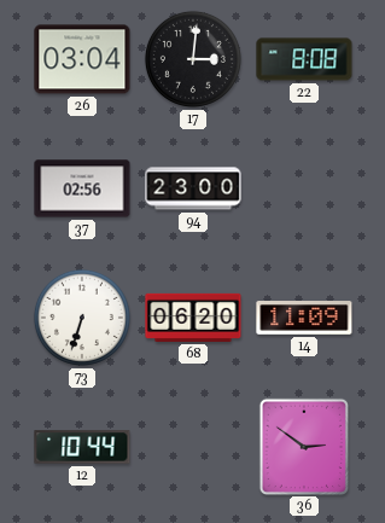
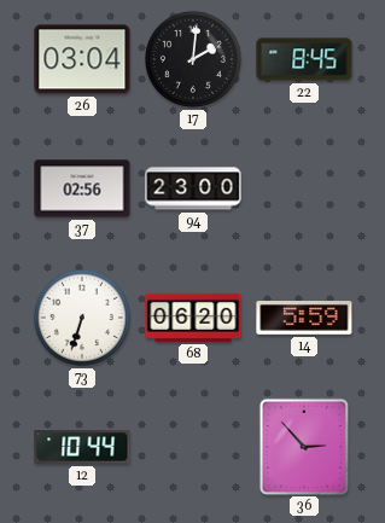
17: 3:01 -> 2:01
22: 8:08 -> 8:45
14: 11:09 -> 5:59
36: 2:51 -> 2:53
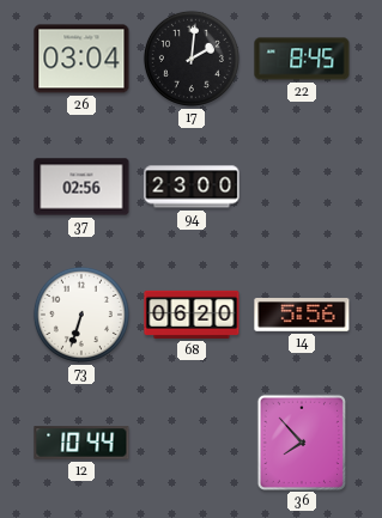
14: 5:59 -> 5:56
36: 2:53 -> 7:53
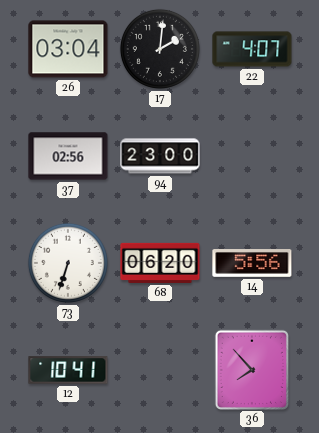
22: 8:45 -> 4:07
12: 10:44 -> 10:41
